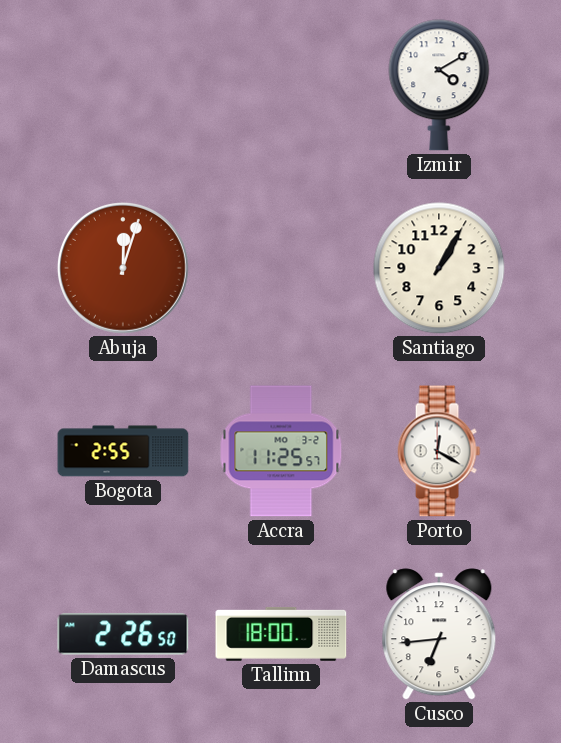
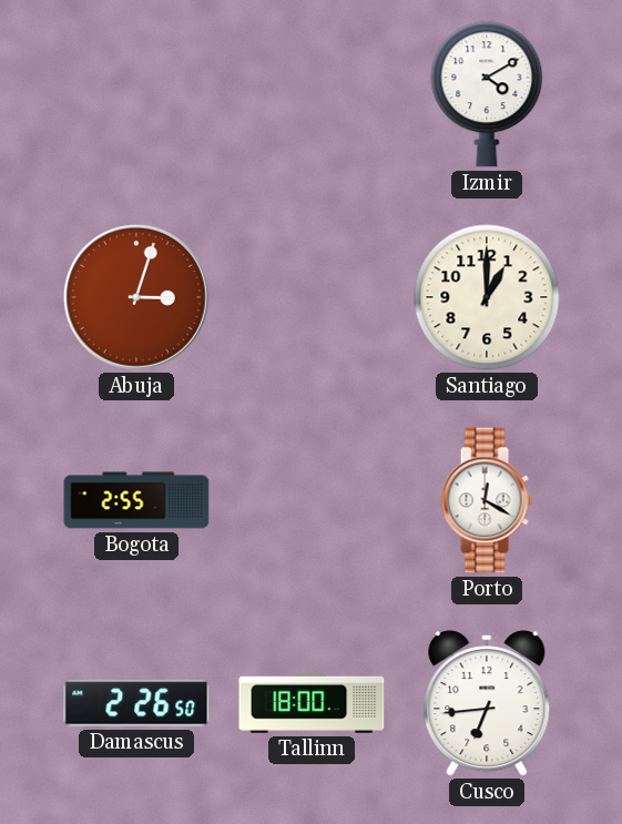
Abuja: 12:03 -> 3:03
Santiago: 1:05 -> 1:00
Accra: 11:25 -> none
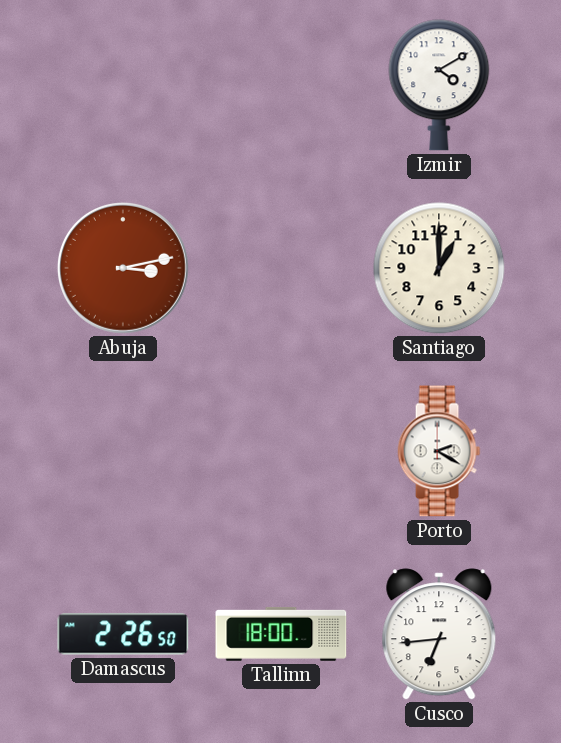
Abuja: 3:03 -> 3:13
Bogota: 2:55 -> none
Porto: 12:20 -> 2:20
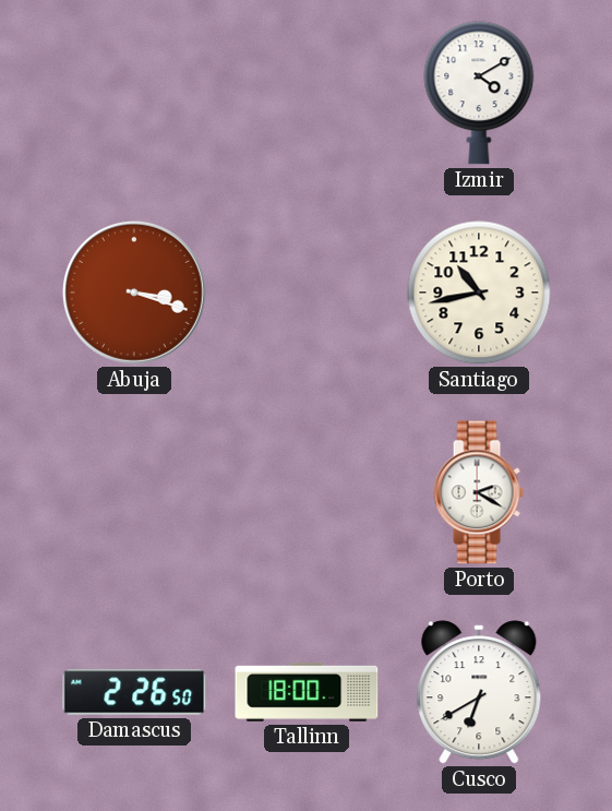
Abuja: 3:13 -> 3:18
Santiago: 1:00 -> 10:43
Cusco: 6:44 -> 6:40
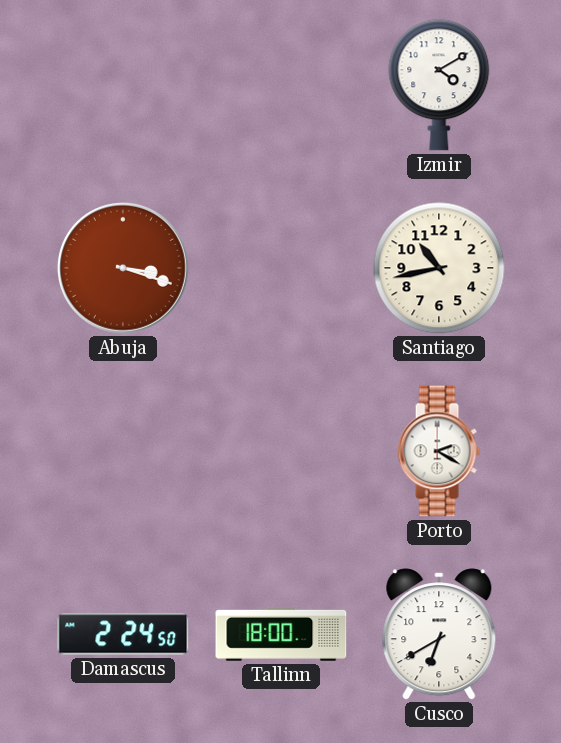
Damascus: 2:26 -> 2:24
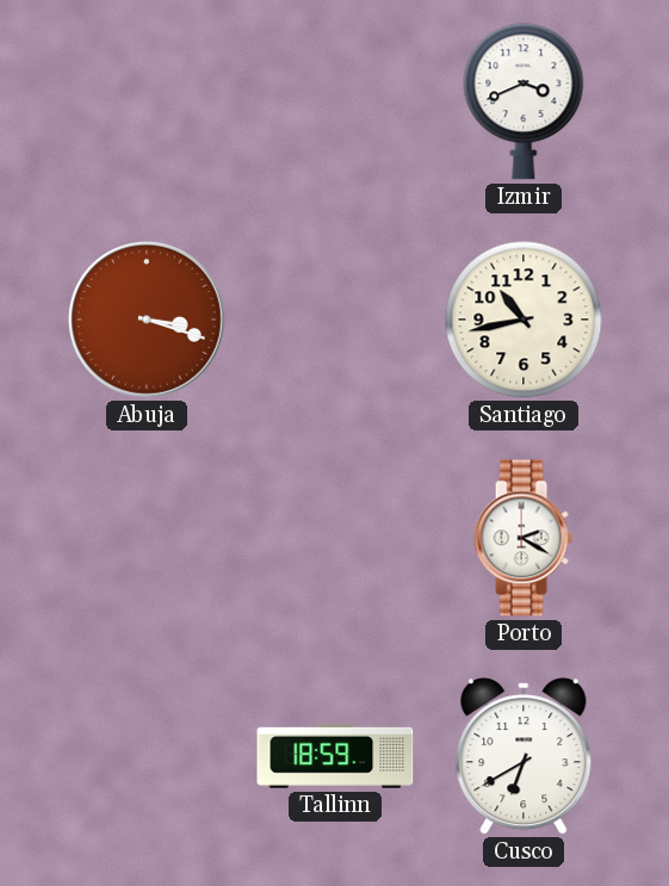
Izmir: 4:10 -> 3:41
Damascus: 2:24 -> none
Tallinn: 18:00 -> 18:59
